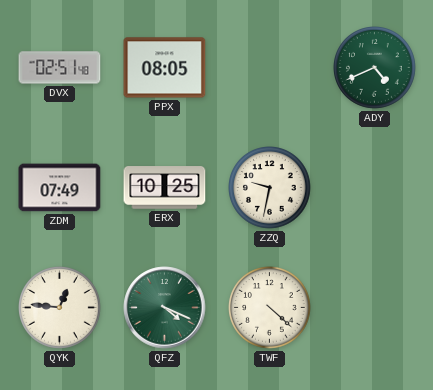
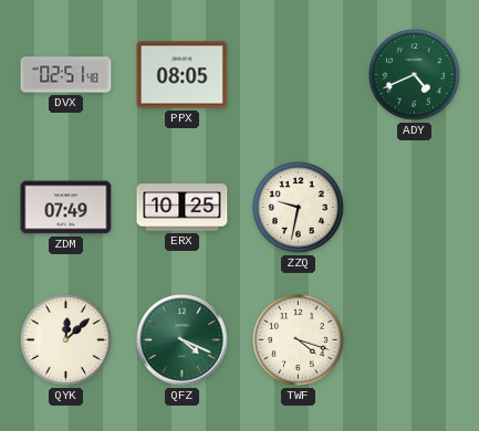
QYK: 12:46 -> 12:08
TWF: 4:22 -> 4:18
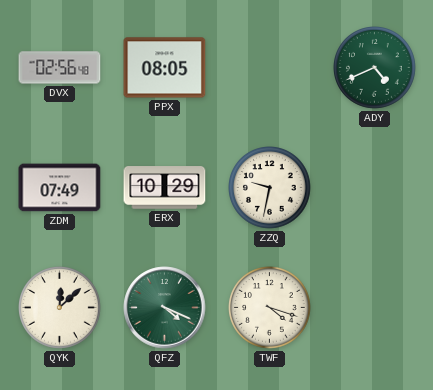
DVX: 02:51 -> 02:56
ERX: 10:25 -> 10:29
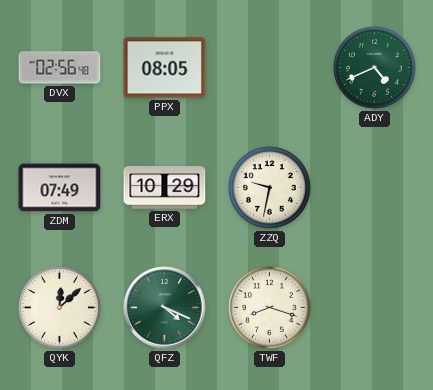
TWF: 4:18 -> 8:18
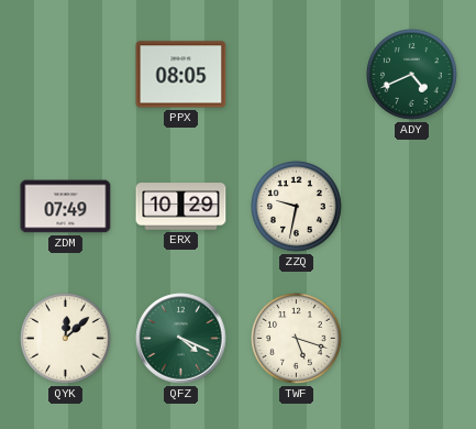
DVX: 02:56 -> none
TWF: 8:18 -> 5:18
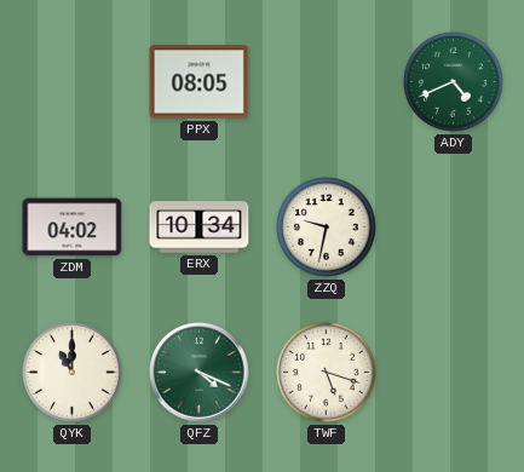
ZDM: 07:49 -> 04:02
ERX: 10:29 -> 10:34
QYK: 12:08 -> 11:00
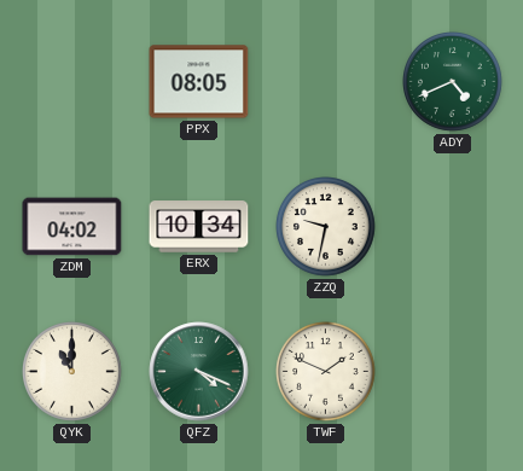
TWF: 5:18 -> 1:49
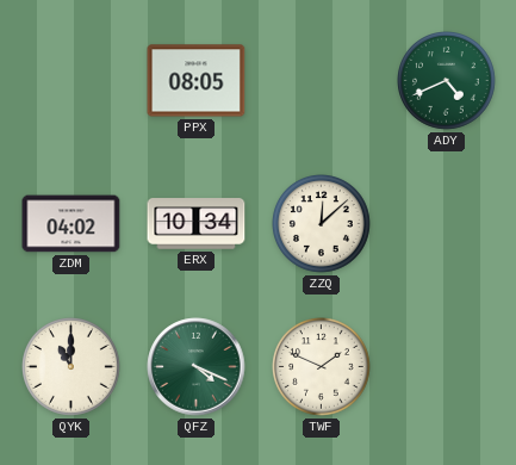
ZZQ: 9:32 -> 12:08
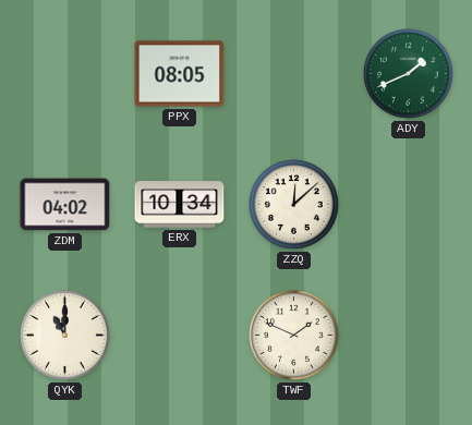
ADY: 4:41 -> 1:41
QFZ: 4:19 -> none
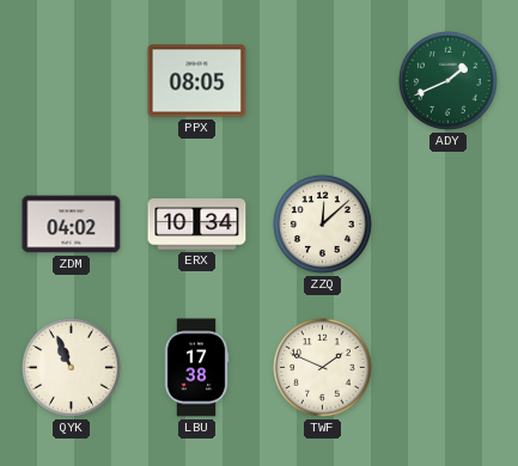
QYK: 11:00 -> 10:56
LBU: none -> 17:38
